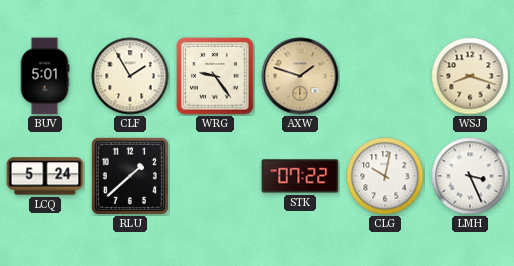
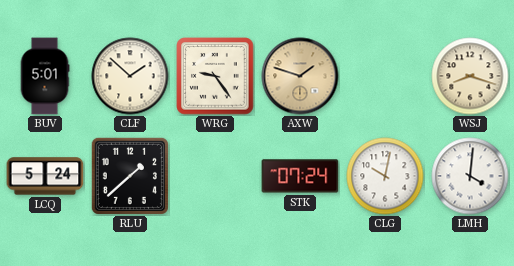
CLF: 1:55 -> 1:52
STK: 07:22 -> 07:24
LMH: 3:26 -> 4:01
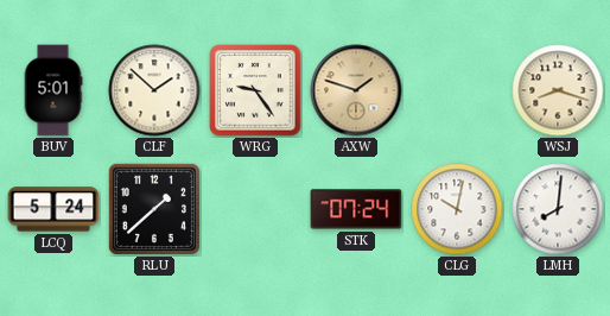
LMH: 4:01 -> 8:01
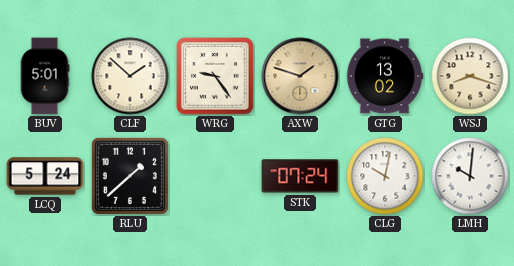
GTG: none -> 13:02
LMH: 8:01 -> 10:01
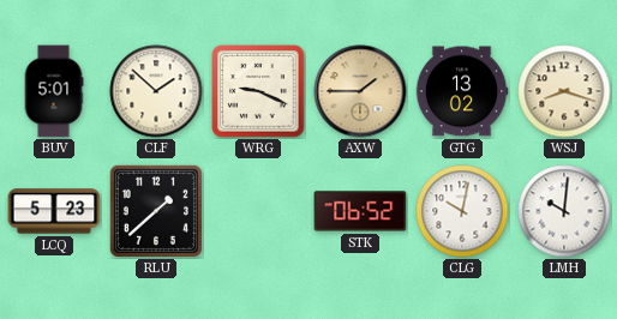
WRG: 9:24 -> 9:19
AXW: 1:48 -> 1:45
LCQ: 5:24 -> 5:23
STK: 07:24 -> 06:52
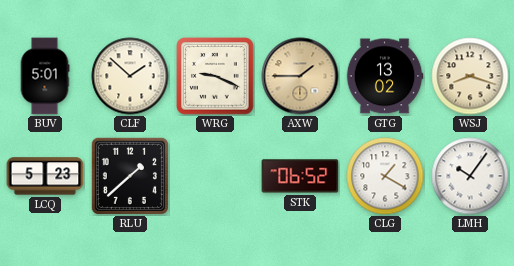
CLG: 10:02 -> 1:20
LMH: 10:01 -> 10:06
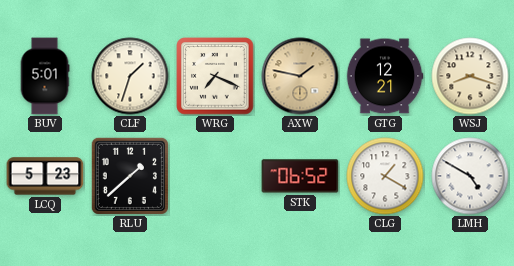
CLF: 1:52 -> 1:33
WRG: 9:19 -> 7:19
AXW: 1:45 -> 1:47
GTG: 13:02 -> 12:21
LMH: 10:06 -> 4:50
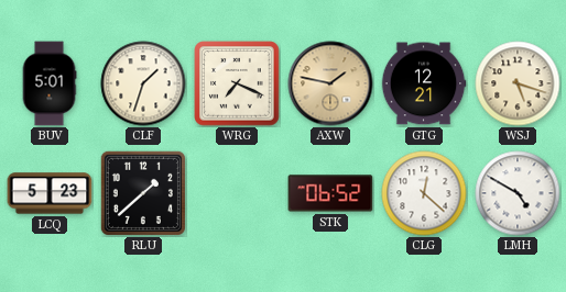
WSJ: 8:18 -> 5:18
CLG: 1:20 -> 12:22
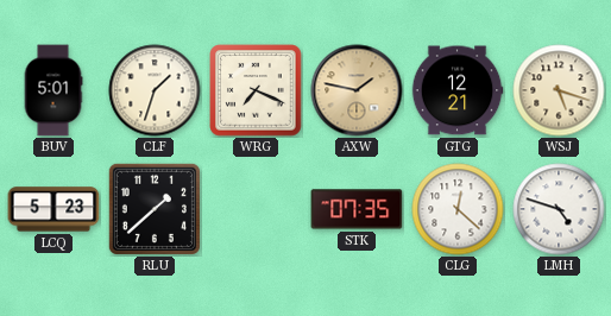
STK: 06:52 -> 07:35
LMH: 4:50 -> 4:48
